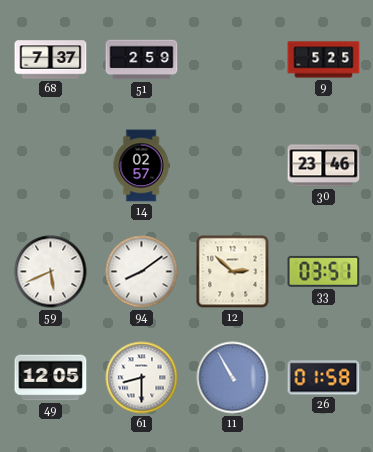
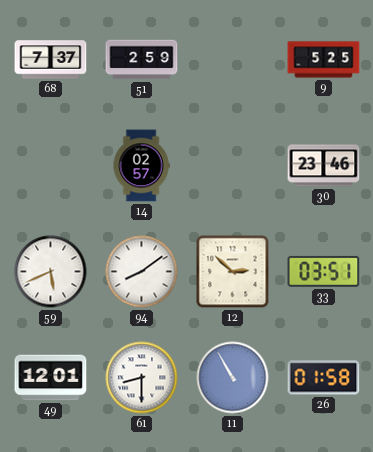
49: 12:05 -> 12:01
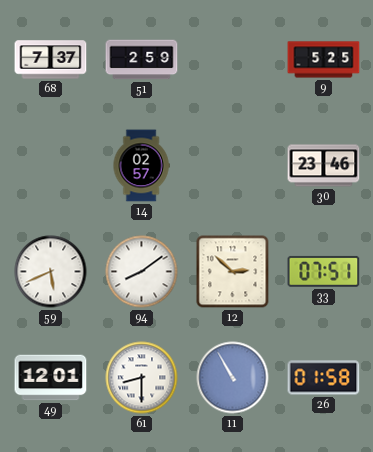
33: 03:51 -> 07:51
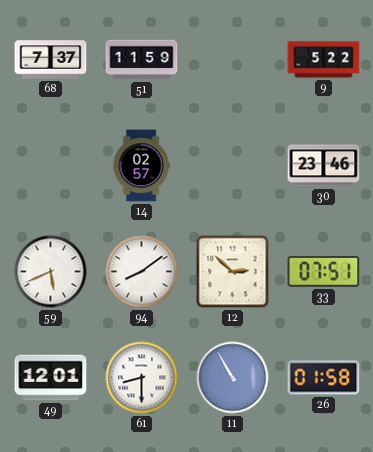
51: 2:59 -> 11:59
9: 5:25 -> 5:22
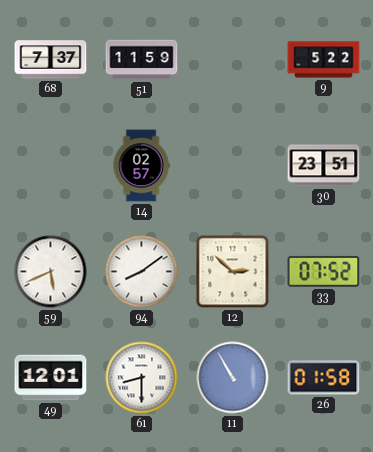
30: 23:46 -> 23:51
33: 07:51 -> 07:52
